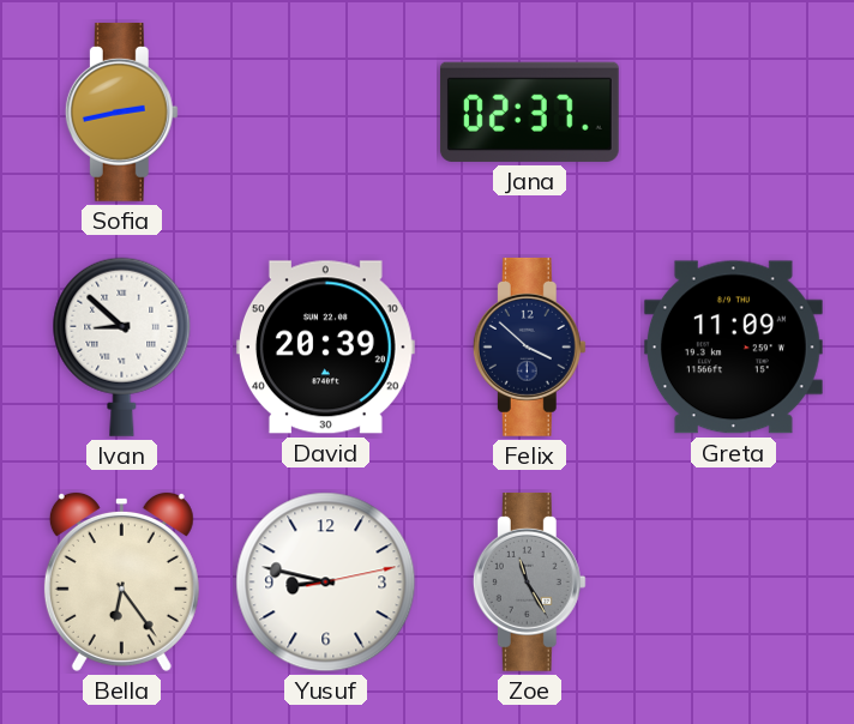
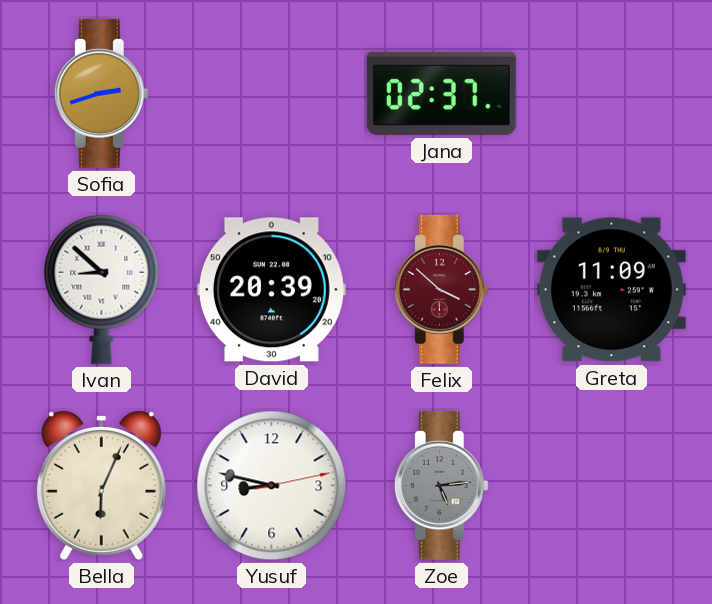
Sofia: 2:43 -> 2:42
Felix dial: navy -> burgundy
Bella: 6:24 -> 6:04
Zoe: 11:25 -> 5:14
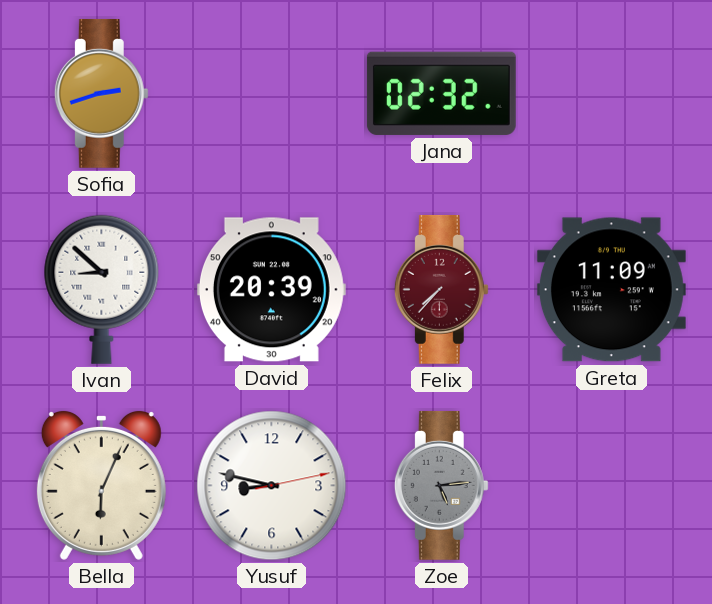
Jana: 02:37 -> 02:32
Felix: 3:52 -> 7:37
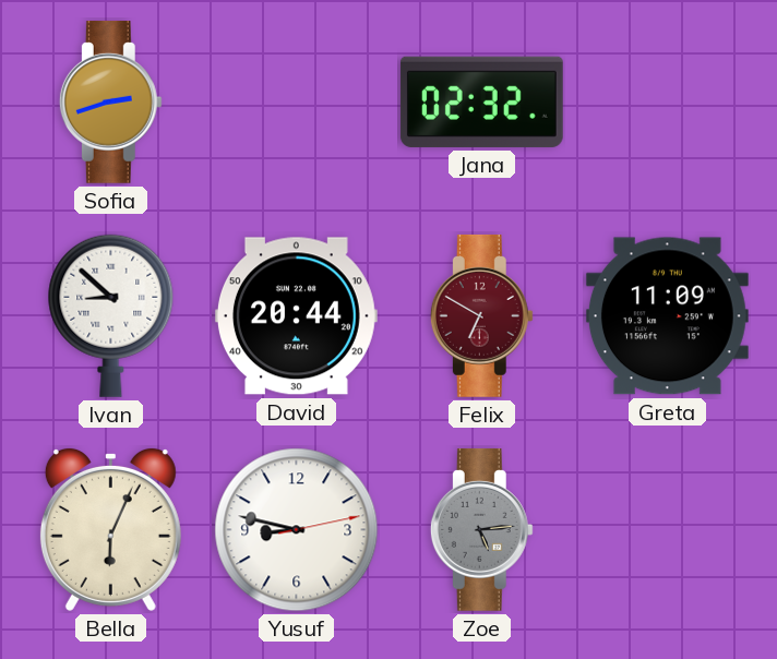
David: 20:39 -> 20:44
Felix: 7:37 -> 6:50
